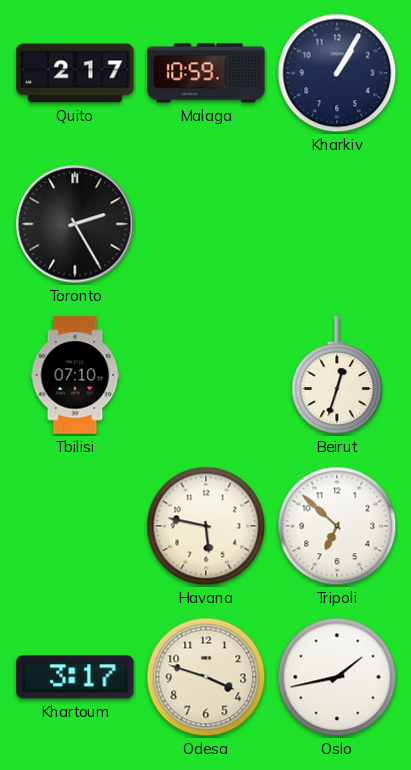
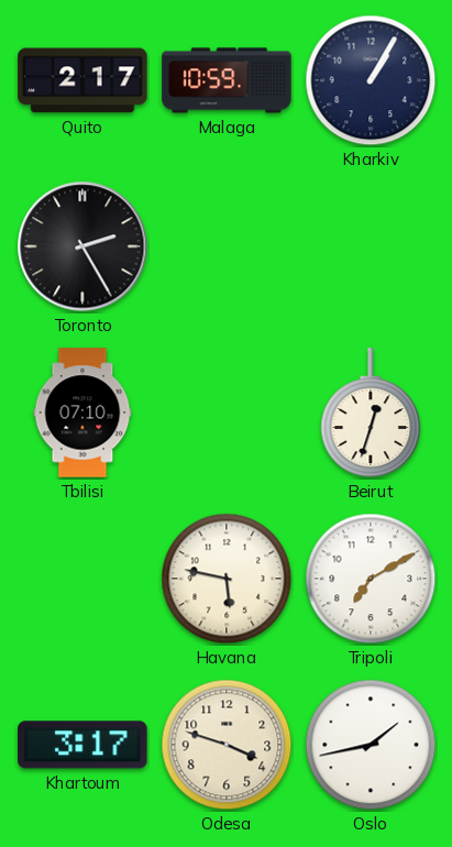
Tripoli: 6:52 -> 7:10
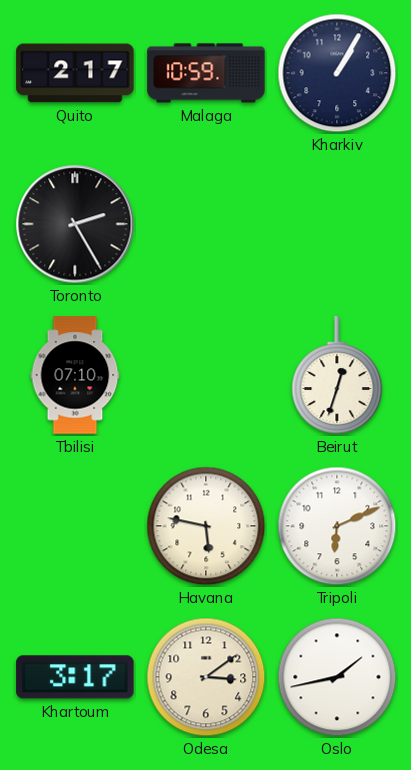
Tripoli: 7:10 -> 6:11
Odesa: 3:48 -> 3:09
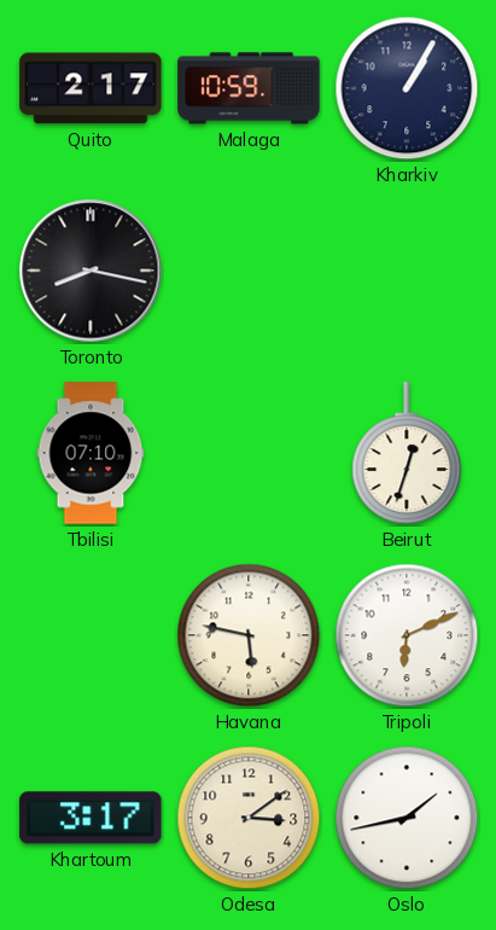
Toronto: 2:25 -> 8:17
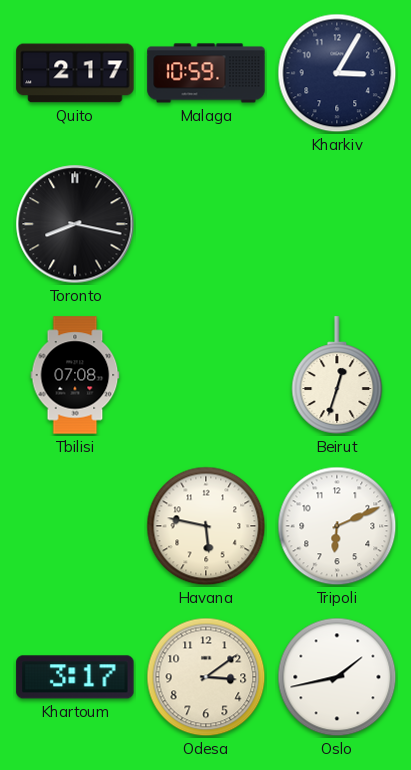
Kharkiv: 1:05 -> 3:05
Tbilisi: 07:10 -> 07:08
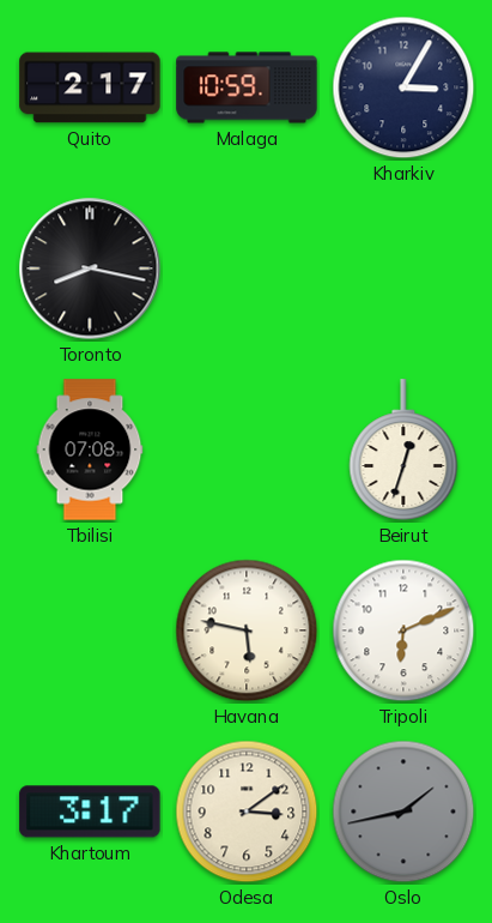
Oslo dial: white -> grey
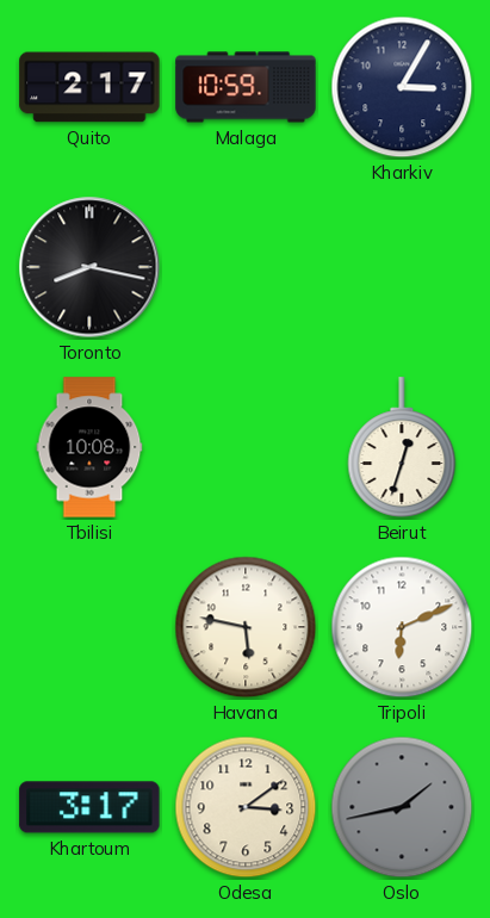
Tbilisi: 07:08 -> 10:08
